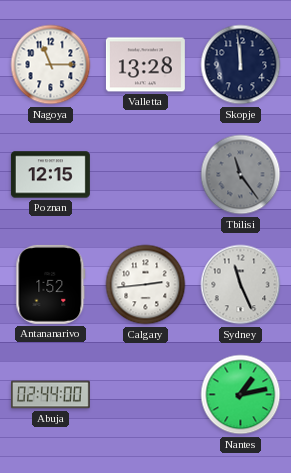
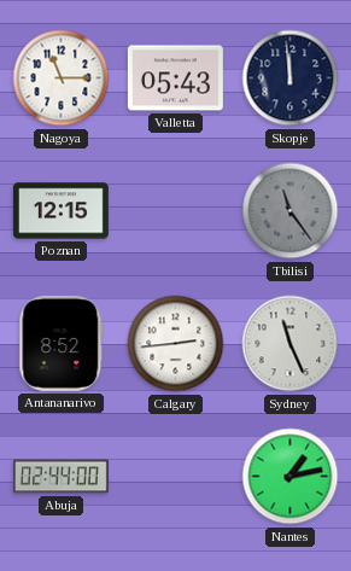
Valletta: 13:28 -> 05:43
Antananarivo: 1:52 -> 8:52
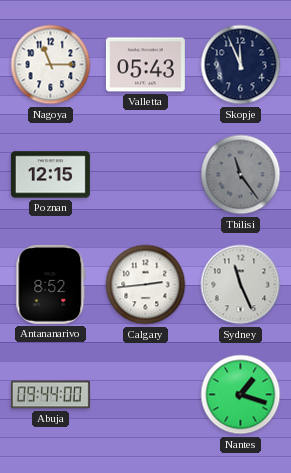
Skopje: 11:59 -> 11:56
Abuja: 02:44 -> 09:44
Nantes: 1:13 -> 1:18
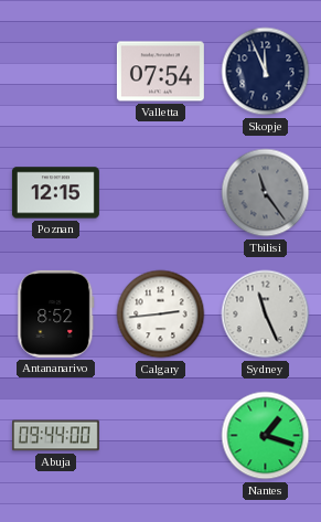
Nagoya: 11:15 -> none
Valletta: 05:43 -> 07:54
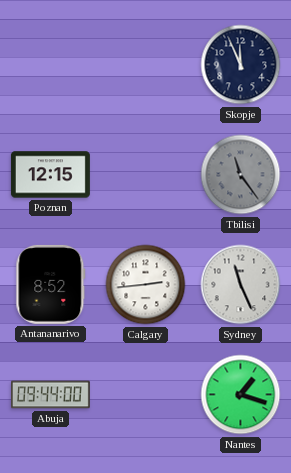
Valletta: 07:54 -> none
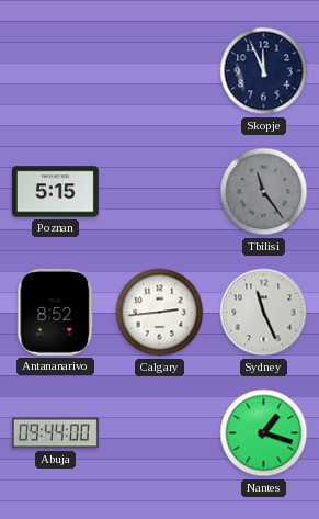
Poznan: 12:15 -> 5:15
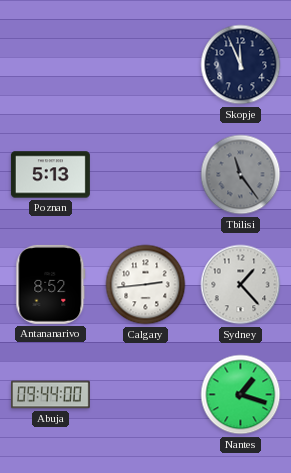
Poznan: 5:15 -> 5:13
Sydney: 11:26 -> 1:23
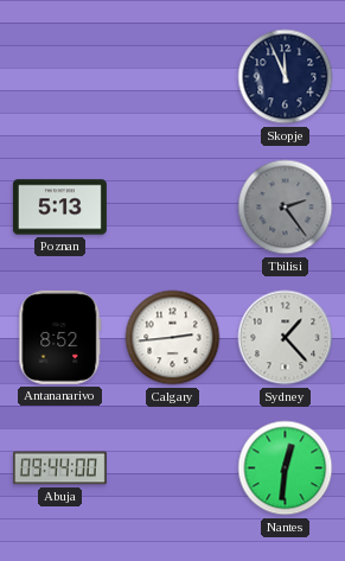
Tbilisi: 11:24 -> 2:24
Nantes: 1:18 -> 12:31
